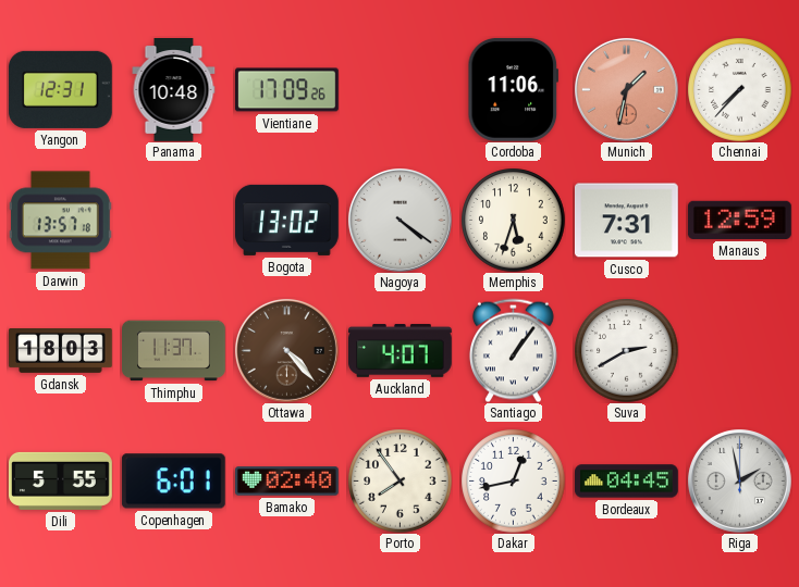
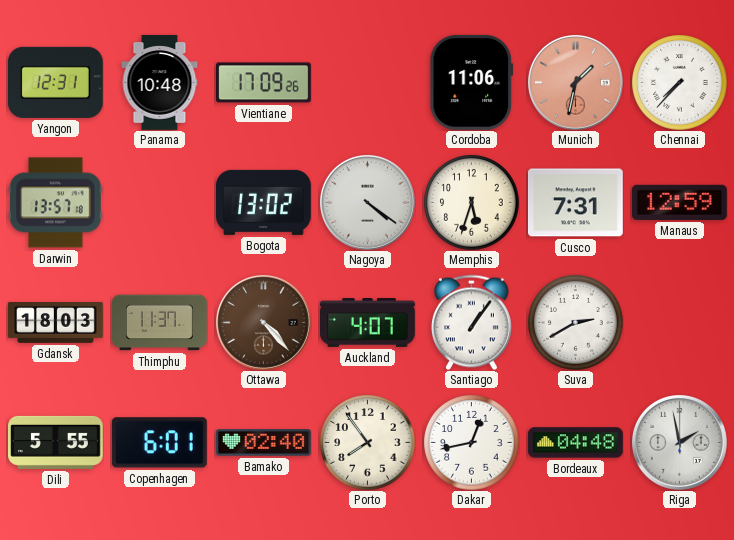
Bordeaux: 04:45 -> 04:48
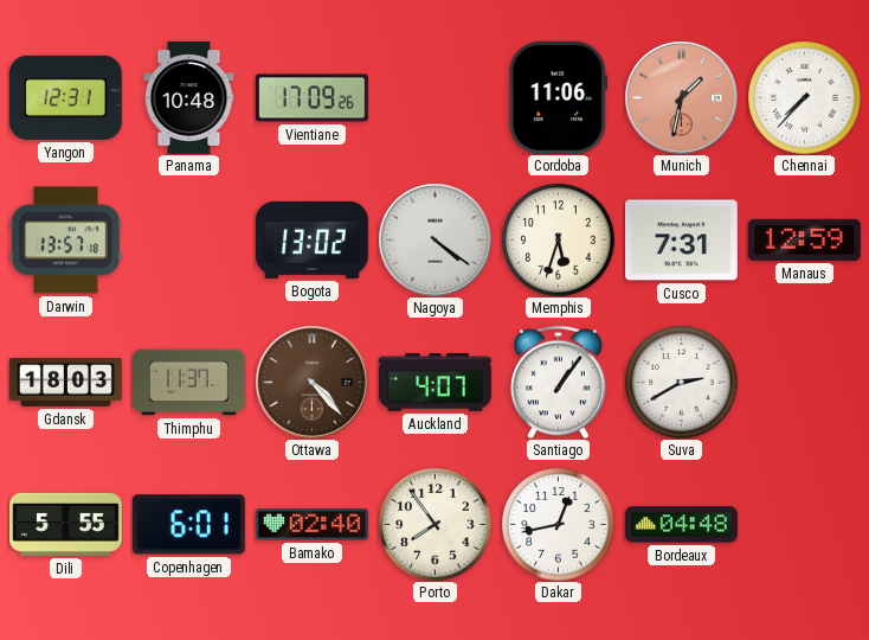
Riga: 1:58 -> none
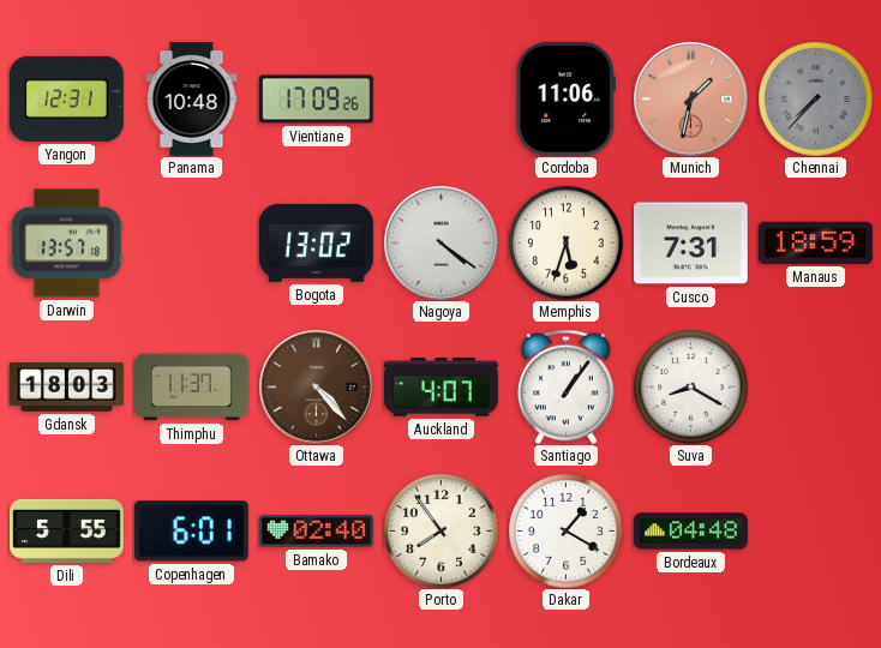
Chennai dial: white -> grey
Manaus: 12:59 -> 18:59
Suva: 2:40 -> 8:20
Dakar: 12:43 -> 1:20
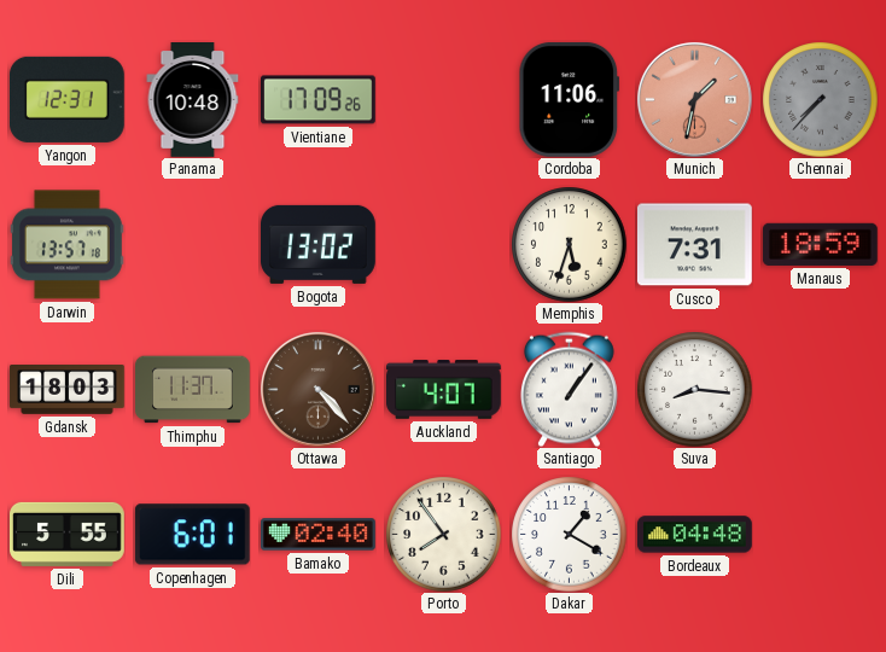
Nagoya: 4:21 -> none
Suva: 8:20 -> 8:16
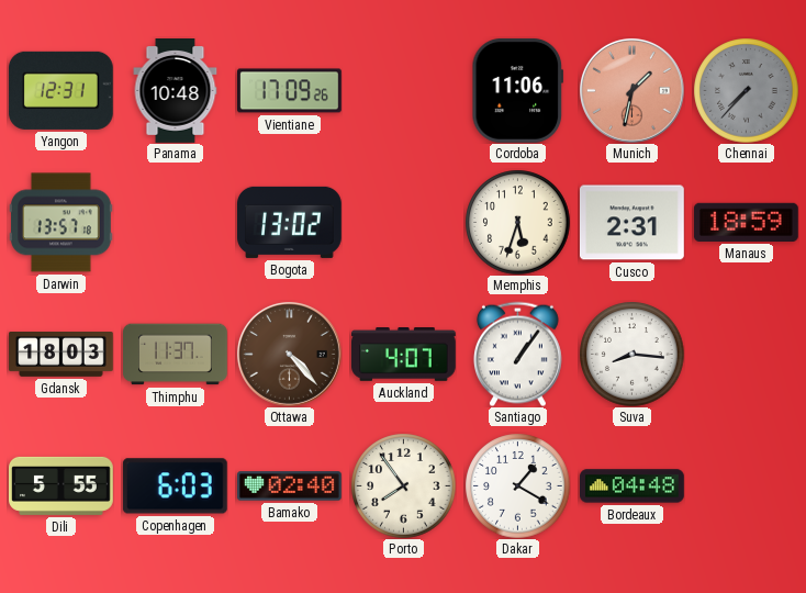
Cusco: 7:31 -> 2:31
Copenhagen: 6:01 -> 6:03
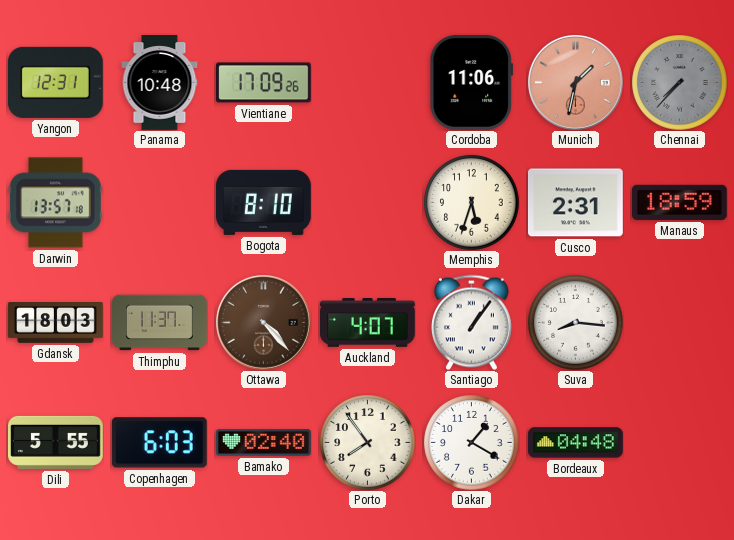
Bogota: 13:02 -> 8:10
